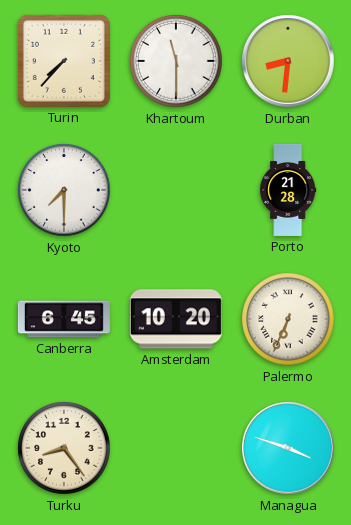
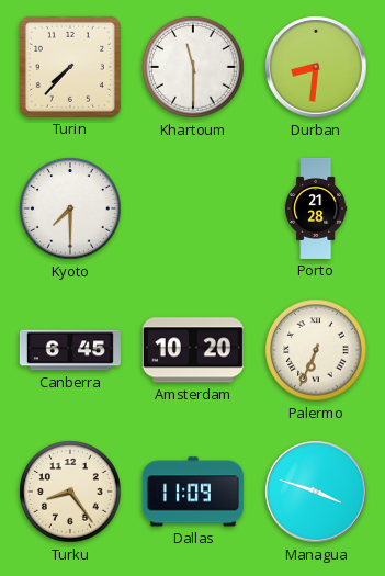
Dallas: none -> 11:09
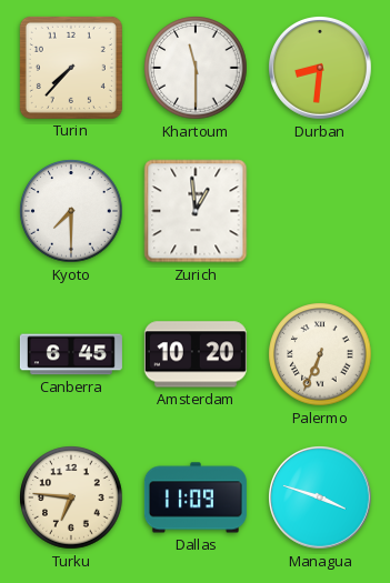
Zurich: none -> 12:59
Porto: 21:28 -> none
Turku: 8:24 -> 6:46
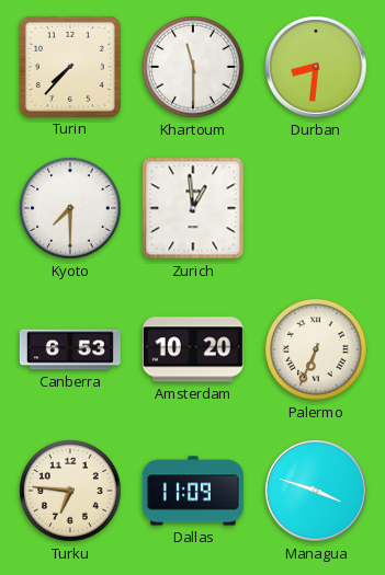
Canberra: 6:45 -> 6:53
